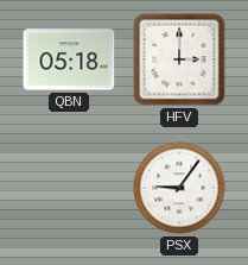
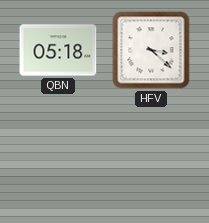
HFV: 3:00 -> 3:22
PSX: 9:06 -> none
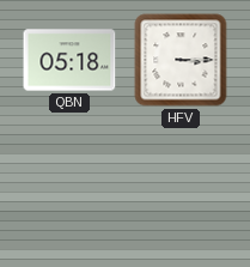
HFV: 3:22 -> 3:15
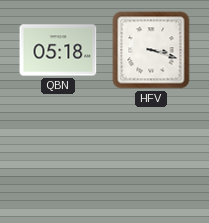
HFV: 3:15 -> 3:18
